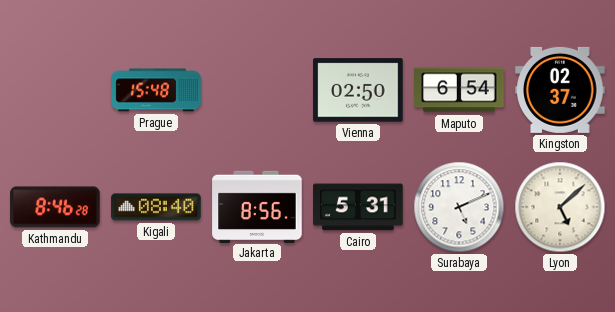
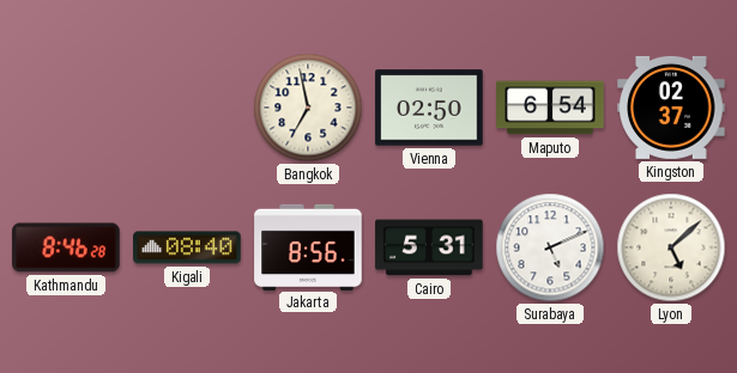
Prague: 15:48 -> none
Bangkok: none -> 6:58
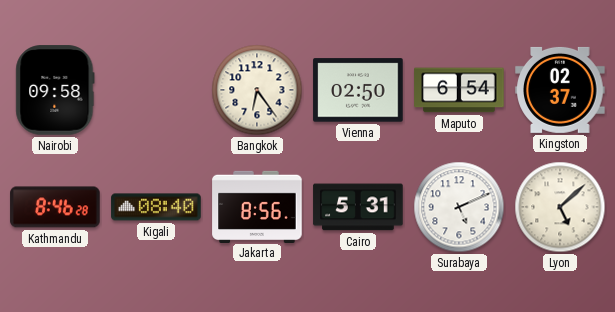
Nairobi: none -> 09:58
Bangkok: 6:58 -> 6:24
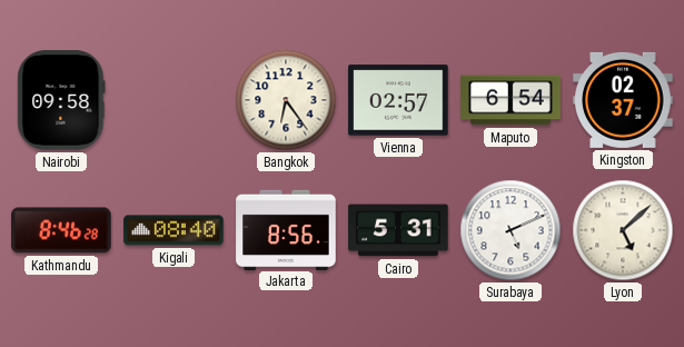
Vienna: 02:50 -> 02:57
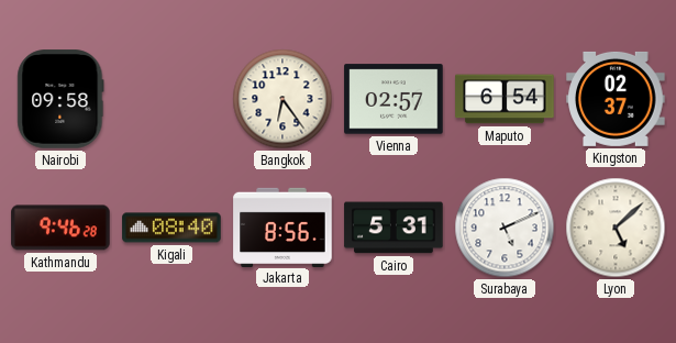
Kathmandu: 8:46 -> 9:46
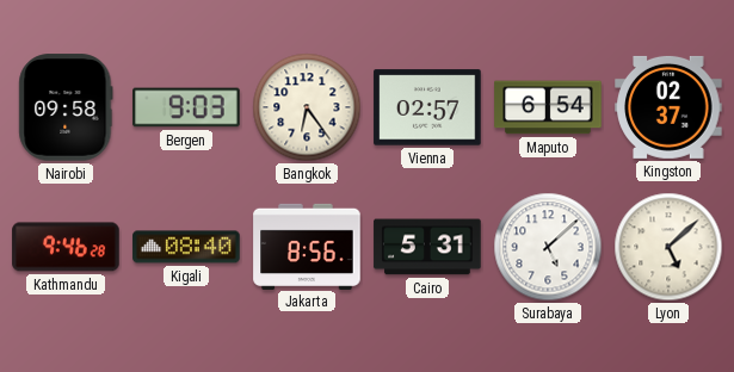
Bergen: none -> 9:03
Surabaya: 5:11 -> 5:08
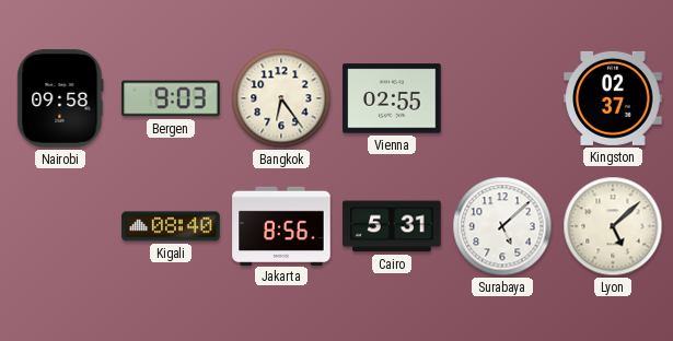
Vienna: 02:57 -> 02:55
Maputo: 6:54 -> none
Kathmandu: 9:46 -> none
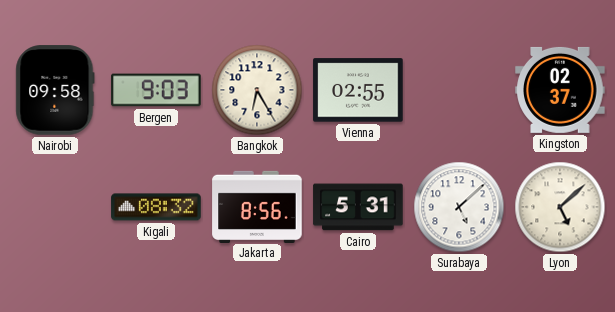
Bangkok: 6:24 -> 6:25
Kigali: 08:40 -> 08:32
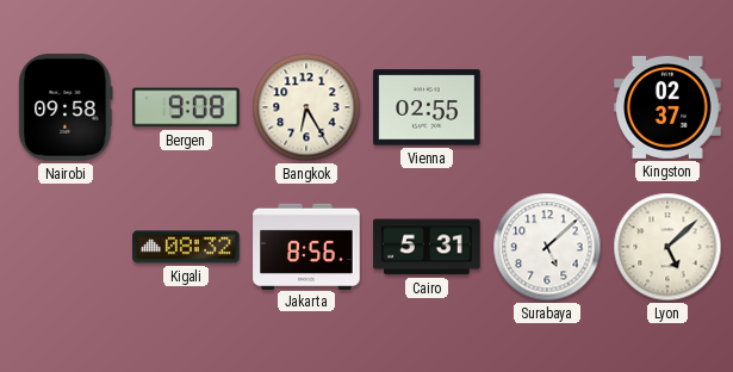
Bergen: 9:03 -> 9:08
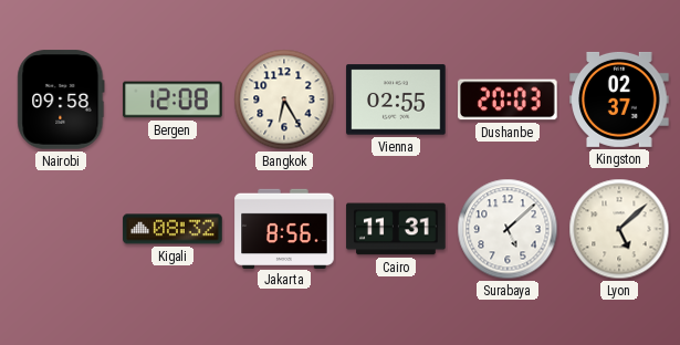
Bergen: 9:08 -> 12:08
Dushanbe: none -> 20:03
Cairo: 5:31 -> 11:31
